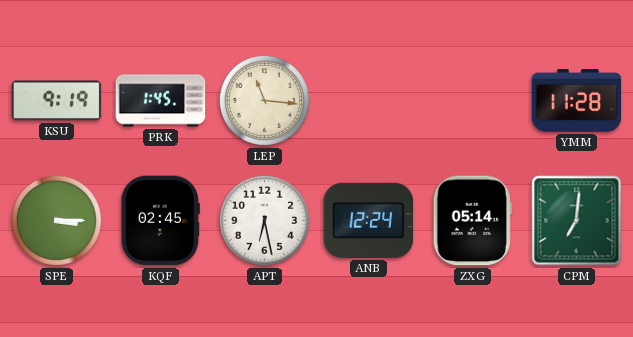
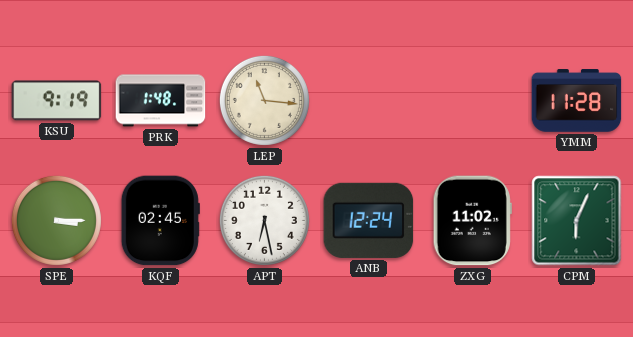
PRK: 1:45 -> 1:48
ZXG: 05:14 -> 11:02
CPM: 7:01 -> 6:04
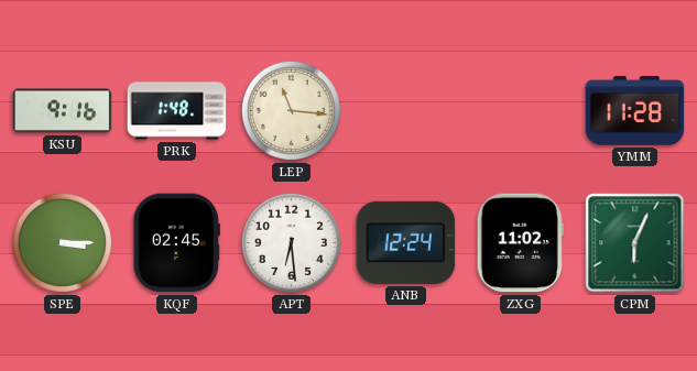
KSU: 9:19 -> 9:16
APT: 6:28 -> 6:29
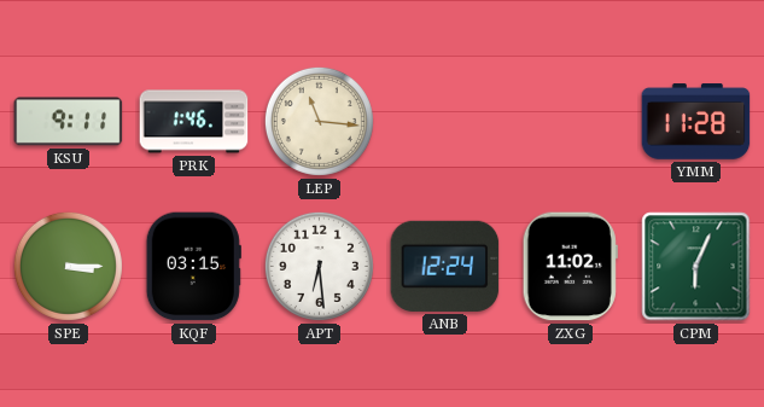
KSU: 9:16 -> 9:11
PRK: 1:48 -> 1:46
KQF: 02:45 -> 03:15
